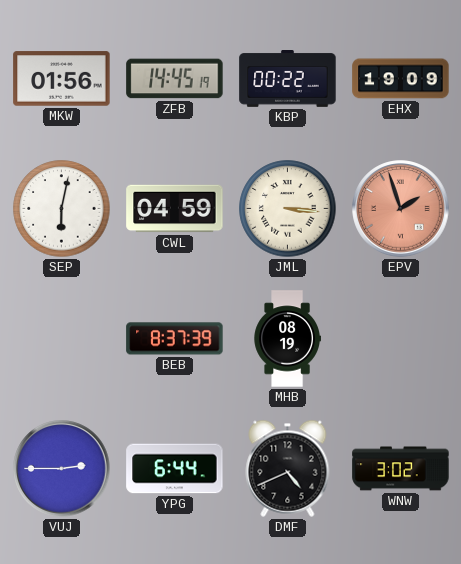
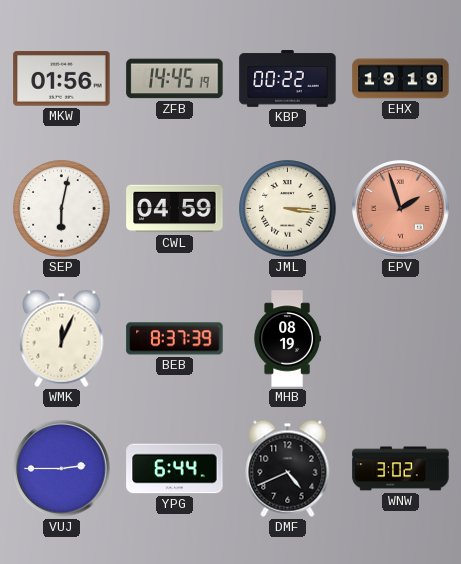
EHX: 19:09 -> 19:19
WMK: none -> 12:04
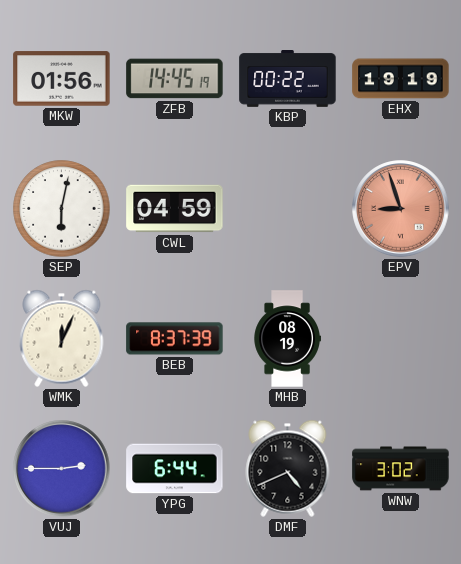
JML: 3:16 -> none
EPV: 1:57 -> 8:57
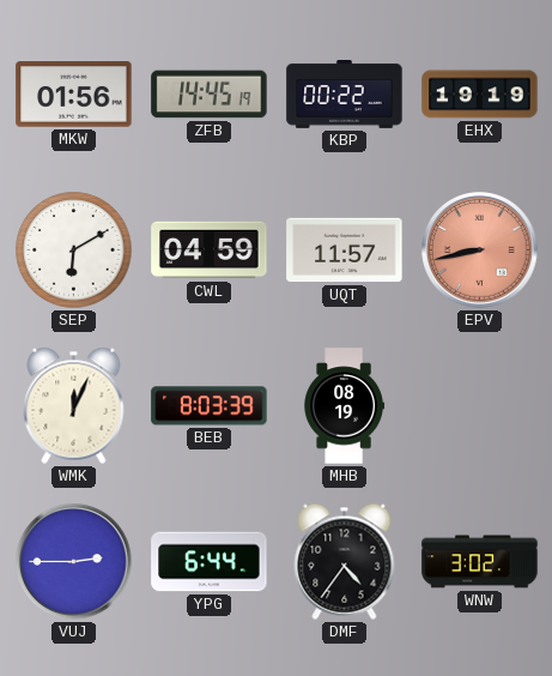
SEP: 6:02 -> 6:10
UQT: none -> 11:57
EPV: 8:57 -> 8:43
BEB: 8:37 -> 8:03
DMF: 4:41 -> 4:36
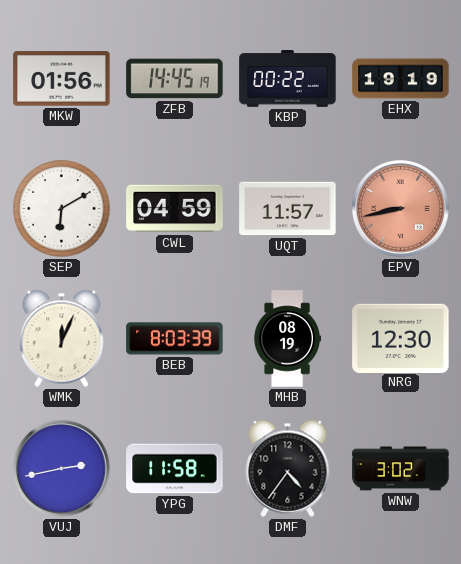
NRG: none -> 12:30
VUJ: 2:45 -> 2:43
YPG: 6:44 -> 11:58
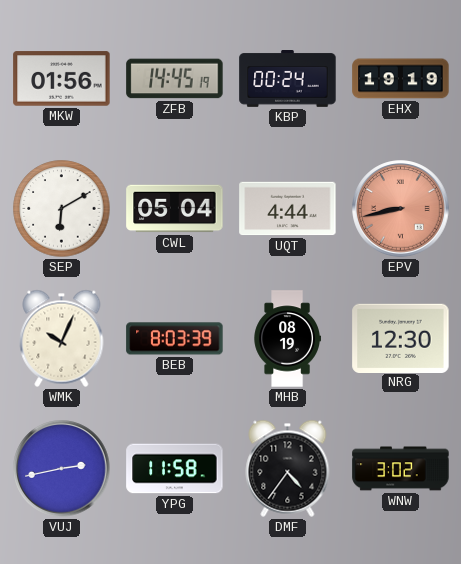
KBP: 00:22 -> 00:24
CWL: 04:59 -> 05:04
UQT: 11:57 -> 4:44
WMK: 12:04 -> 10:04
